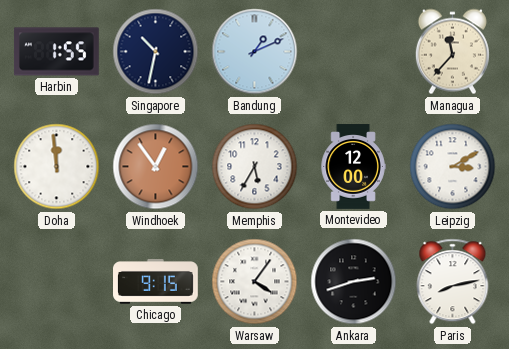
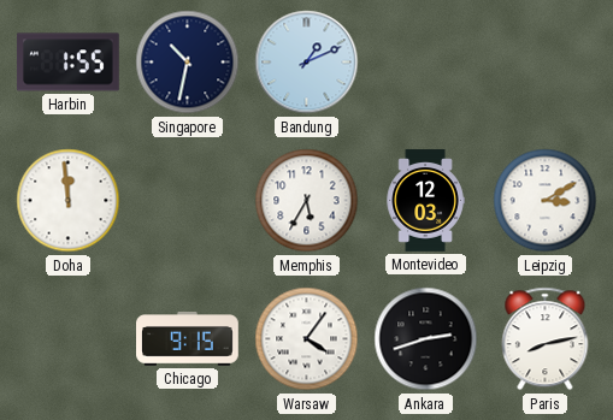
Managua: 11:37 -> none
Windhoek: 12:54 -> none
Montevideo: 12:00 -> 12:03
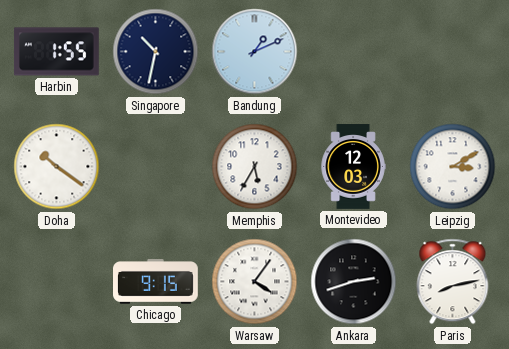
Doha: 11:59 -> 10:21
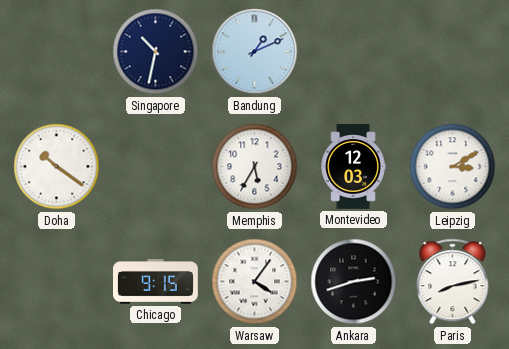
Harbin: 1:55 -> none
